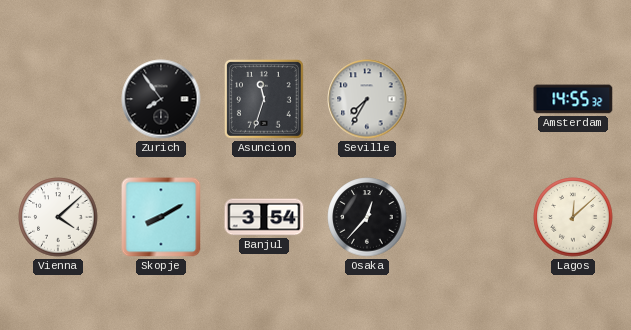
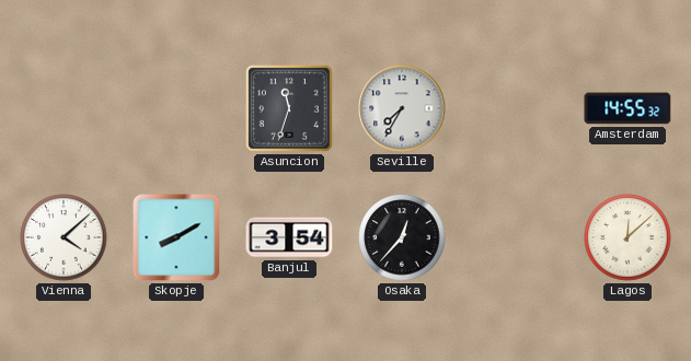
Zurich: 7:54 -> none
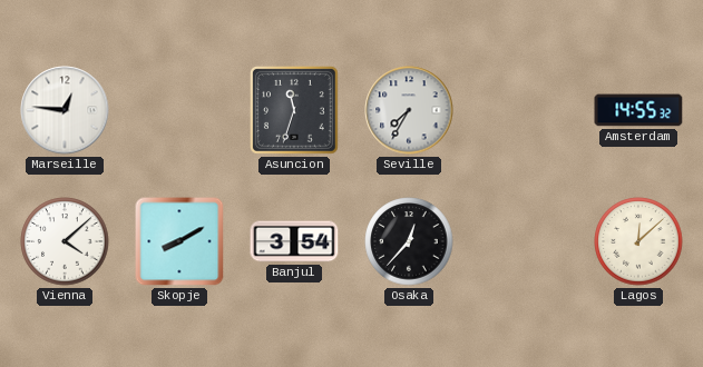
Marseille: none -> 12:46
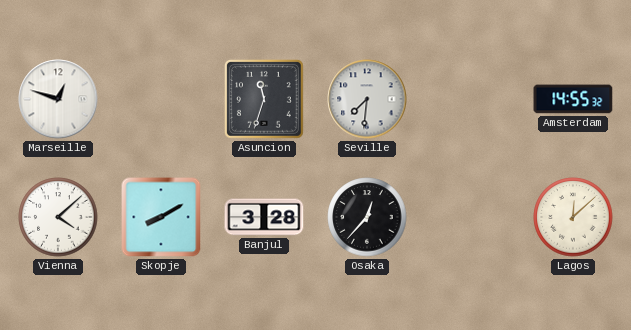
Marseille: 12:46 -> 12:48
Seville: 7:35 -> 7:31
Banjul: 3:54 -> 3:28
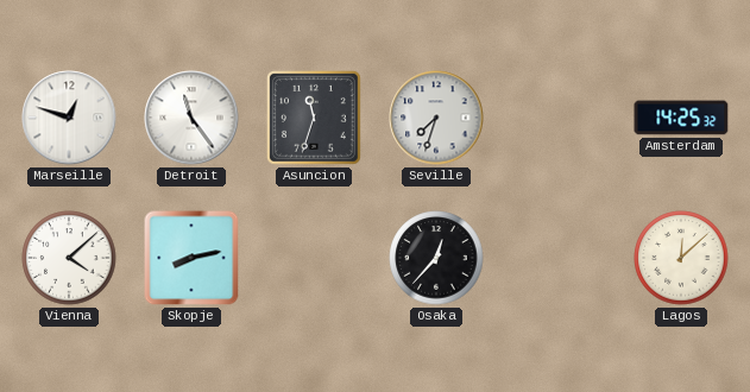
Detroit: none -> 11:24
Seville: 7:31 -> 7:33
Amsterdam: 14:55 -> 14:25
Skopje: 8:10 -> 8:13
Banjul: 3:28 -> none
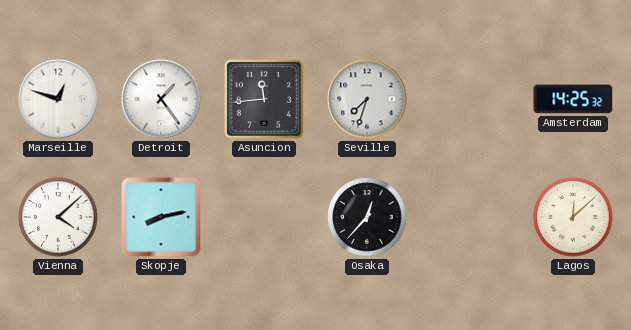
Detroit: 11:24 -> 1:24
Asuncion: 11:33 -> 11:44
